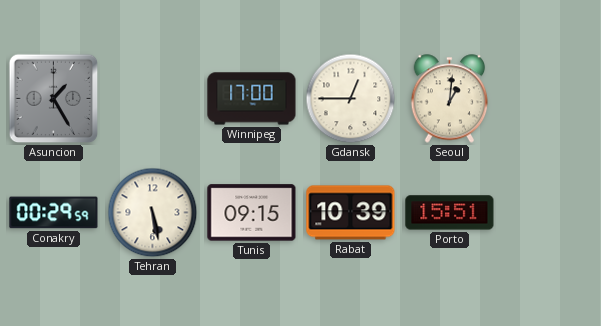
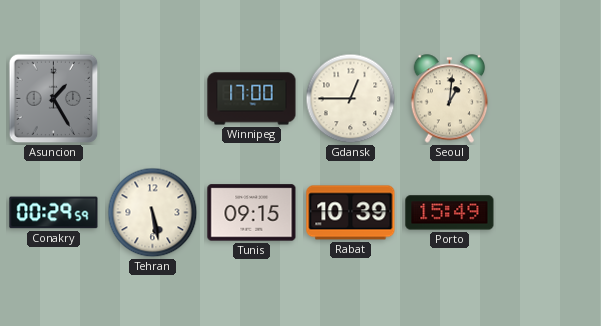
Porto: 15:51 -> 15:49
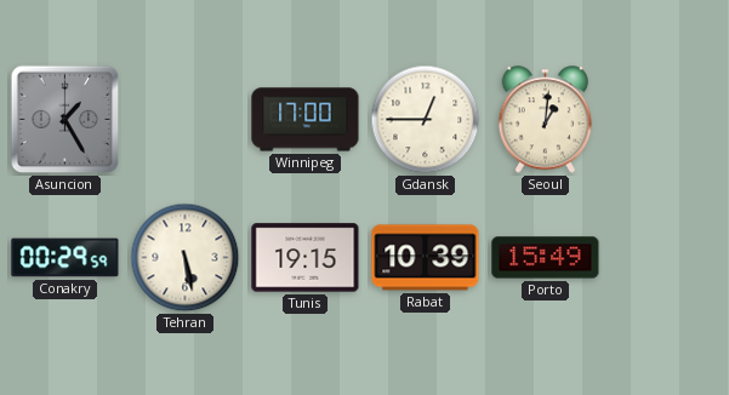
Tunis: 09:15 -> 19:15
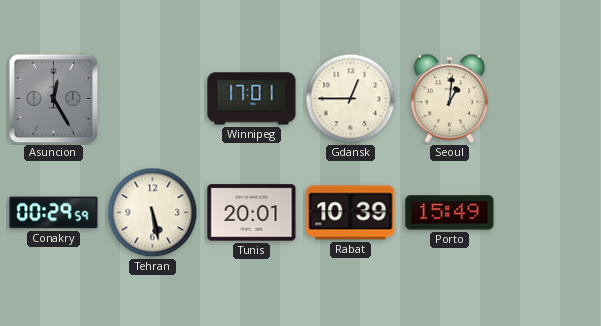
Asuncion: 1:25 -> 12:25
Winnipeg: 17:00 -> 17:01
Tunis: 19:15 -> 20:01
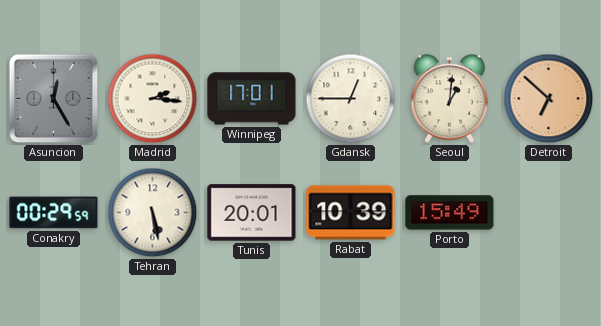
Madrid: none -> 2:16
Detroit: none -> 6:52
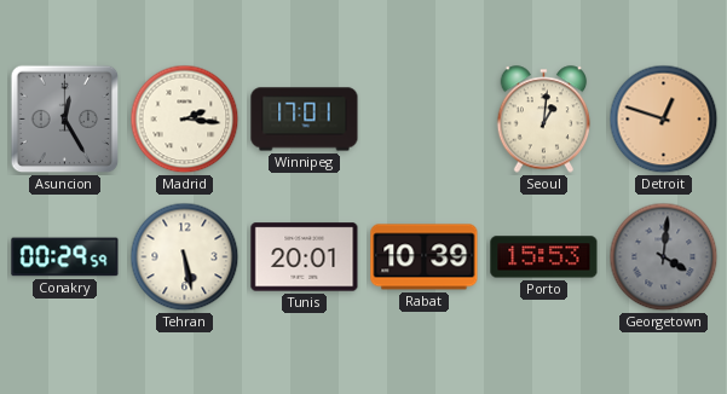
Gdansk: 12:45 -> none
Detroit: 6:52 -> 12:48
Porto: 15:49 -> 15:53
Georgetown: none -> 4:01
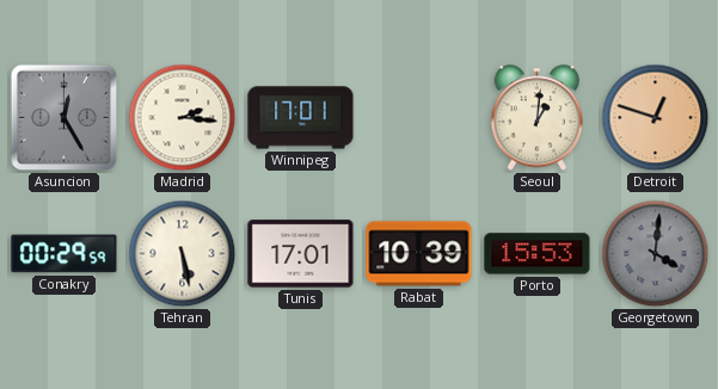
Tunis: 20:01 -> 17:01
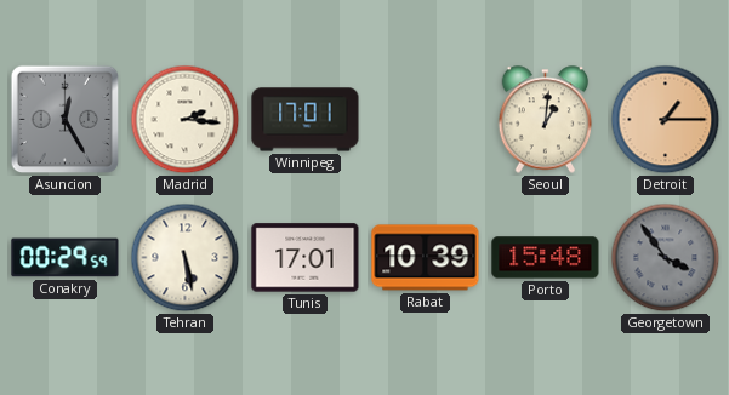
Detroit: 12:48 -> 1:15
Porto: 15:53 -> 15:48
Georgetown: 4:01 -> 3:54
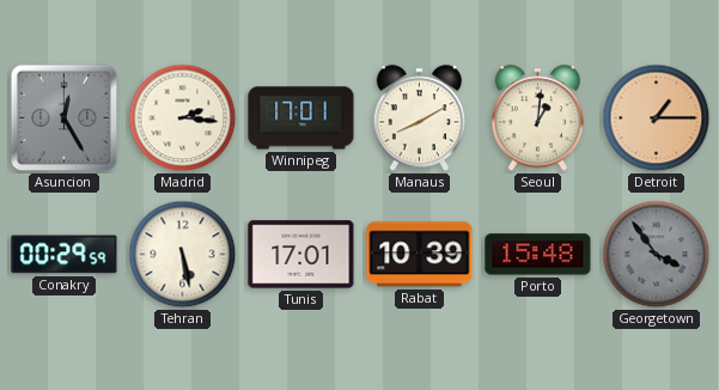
Manaus: none -> 8:10
